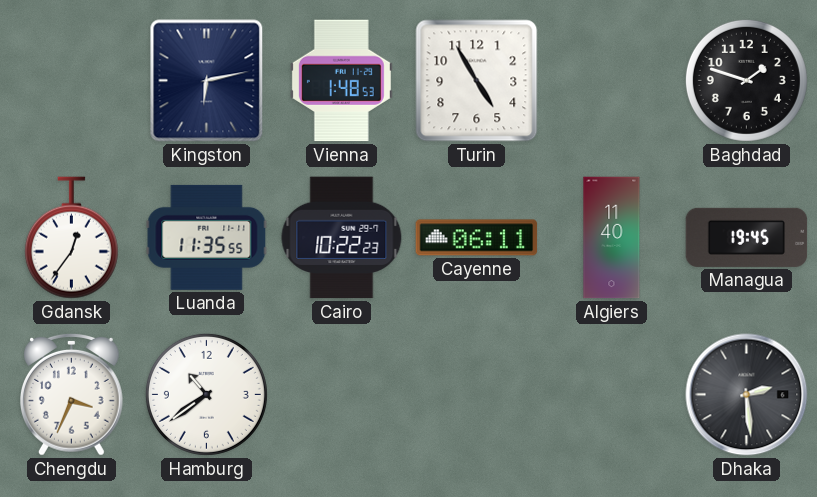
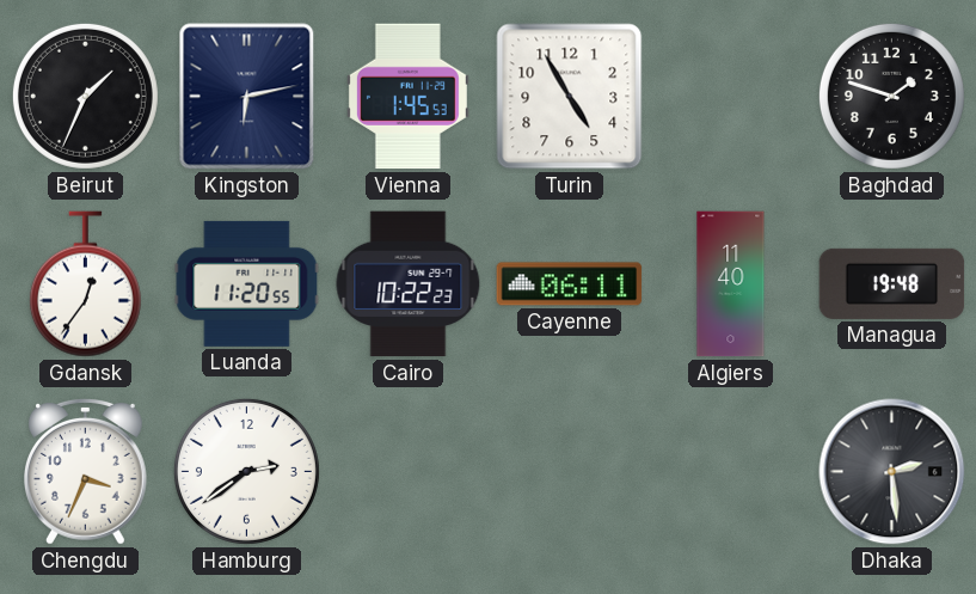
Beirut: none -> 1:34
Vienna: 1:48 -> 1:45
Luanda: 11:35 -> 11:20
Managua: 19:45 -> 19:48
Hamburg: 10:39 -> 2:39
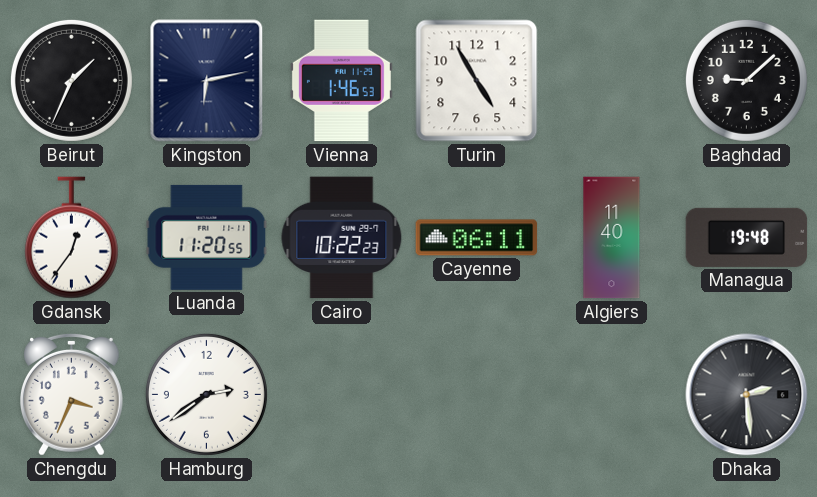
Vienna: 1:45 -> 1:46
Baghdad: 1:48 -> 9:08
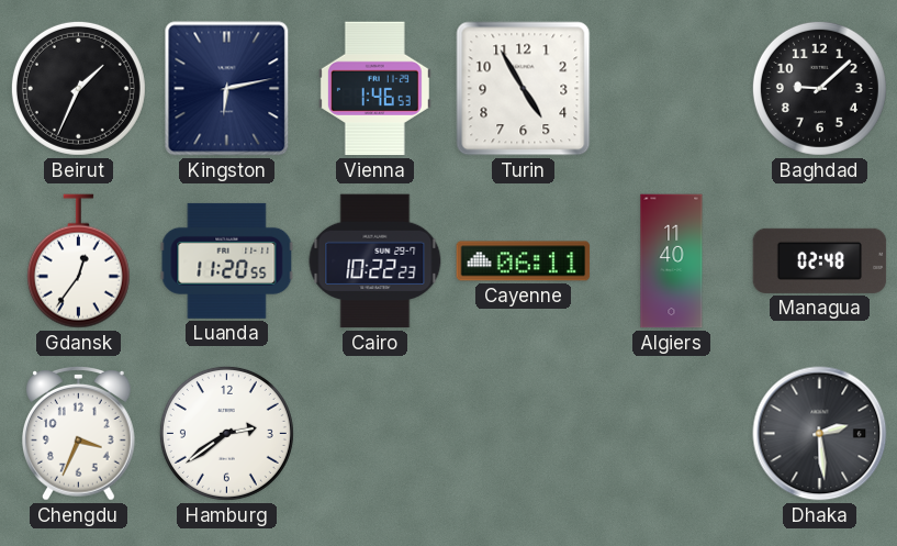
Managua: 19:48 -> 02:48
